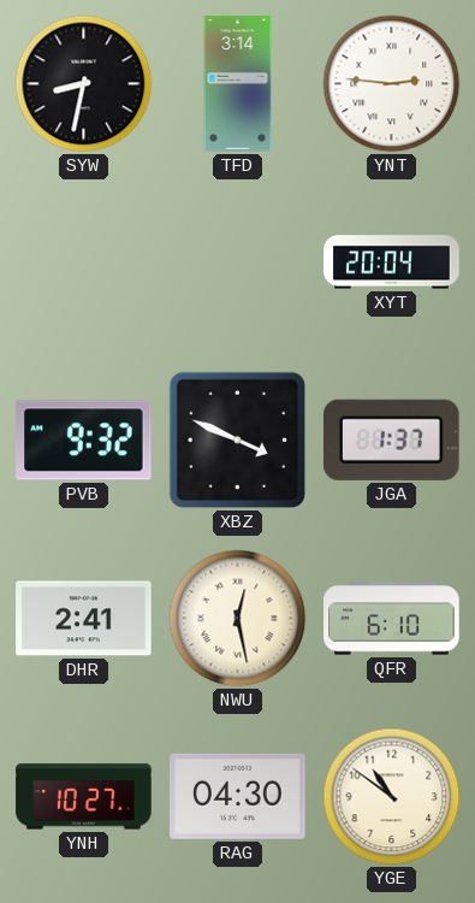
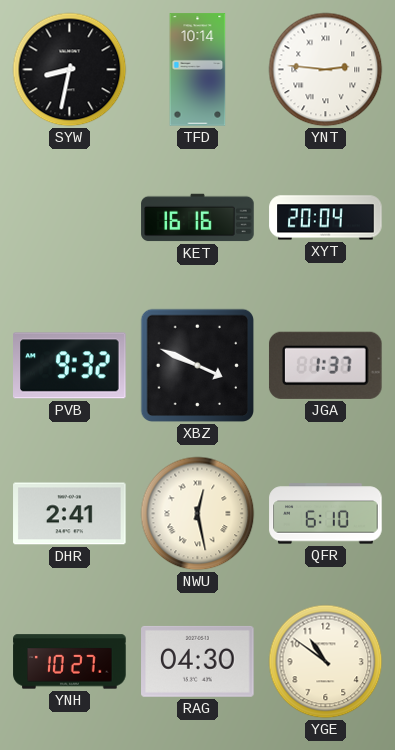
TFD: 3:14 -> 10:14
KET: none -> 16:16
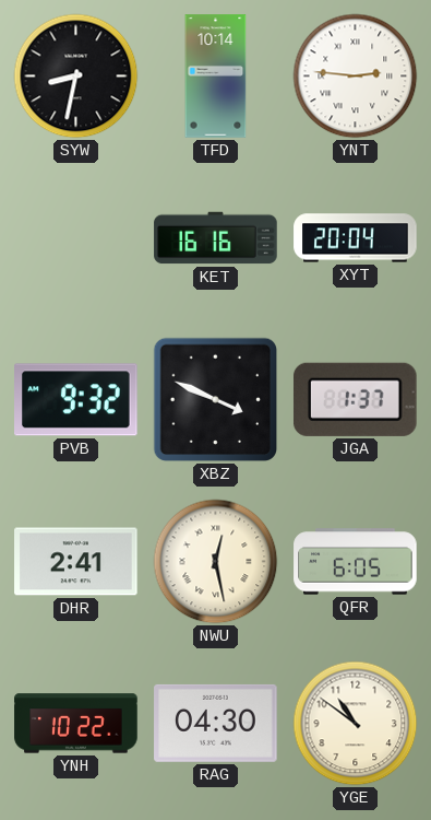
QFR: 6:10 -> 6:05
YNH: 10:27 -> 10:22
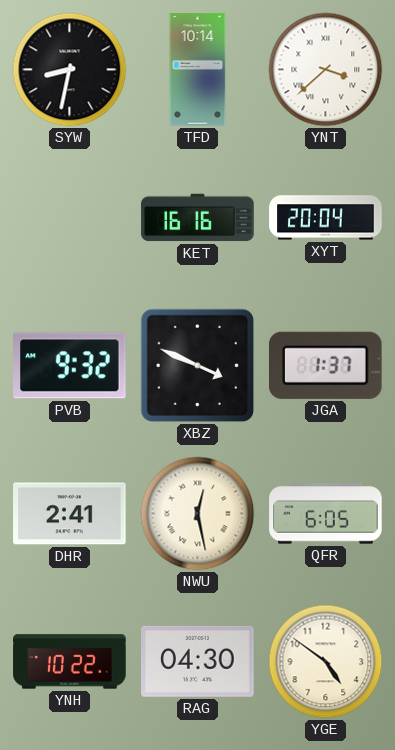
YNT: 2:46 -> 3:38
YGE: 10:51 -> 4:51
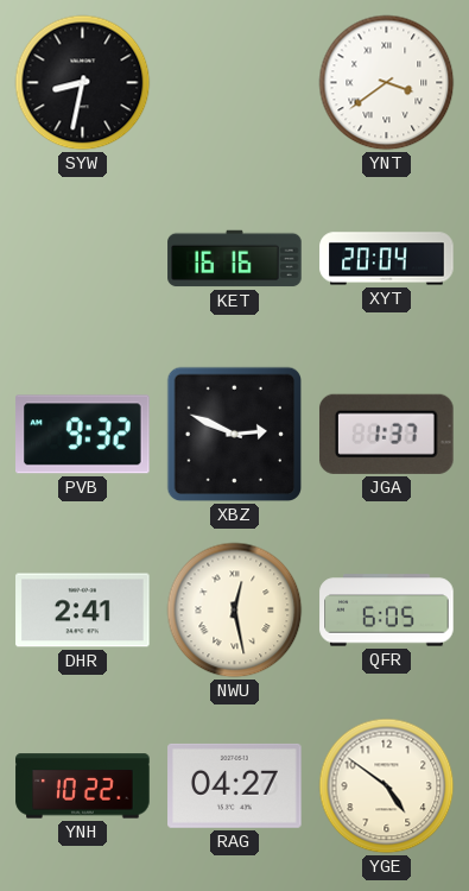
TFD: 10:14 -> none
YNT: 3:38 -> 3:39
XBZ: 3:49 -> 2:49
RAG: 04:30 -> 04:27
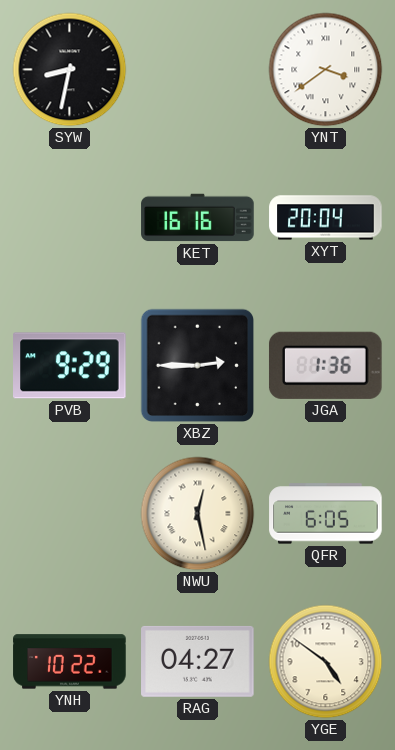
PVB: 9:32 -> 9:29
XBZ: 2:49 -> 2:45
JGA: 1:37 -> 1:36
DHR: 2:41 -> none
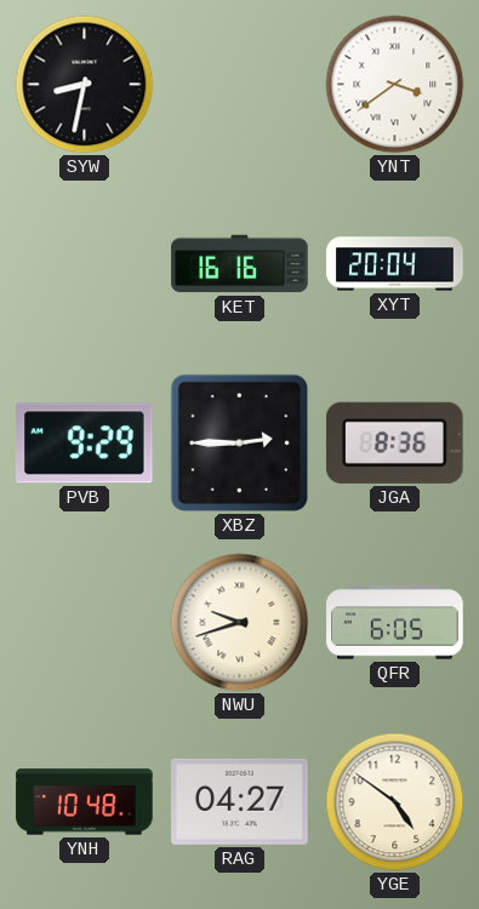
JGA: 1:36 -> 8:36
NWU: 12:28 -> 9:42
YNH: 10:22 -> 10:48
